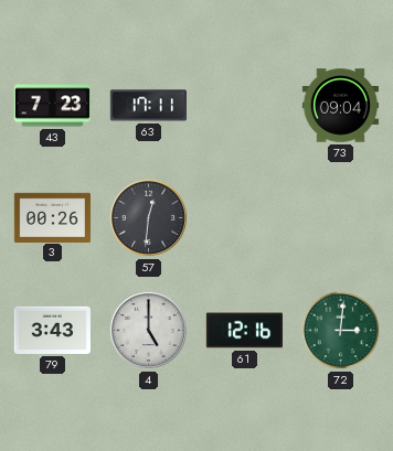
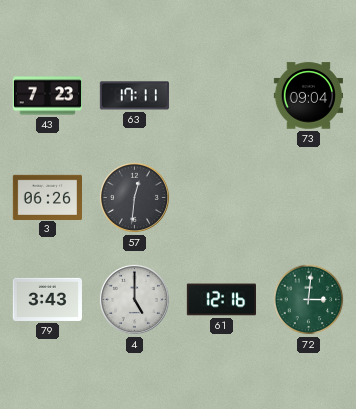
3: 00:26 -> 06:26
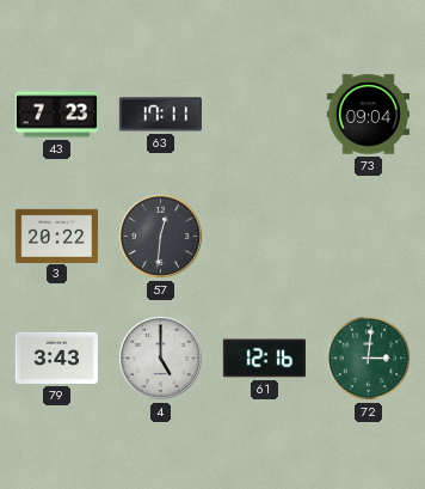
3: 06:26 -> 20:22
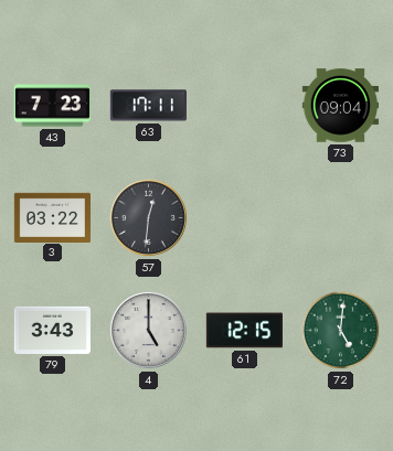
3: 20:22 -> 03:22
61: 12:16 -> 12:15
72: 3:01 -> 5:01
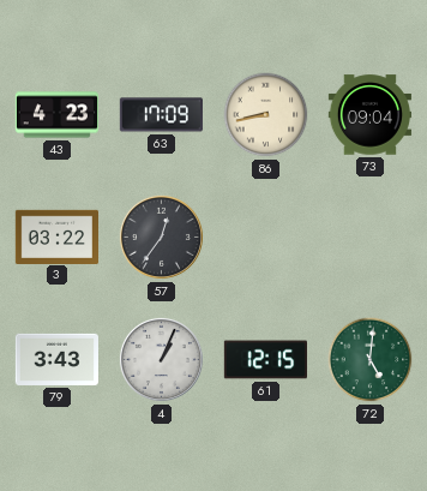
43: 7:23 -> 4:23
63: 17:11 -> 17:09
86: none -> 8:43
57: 12:31 -> 12:36
4: 5:00 -> 1:04
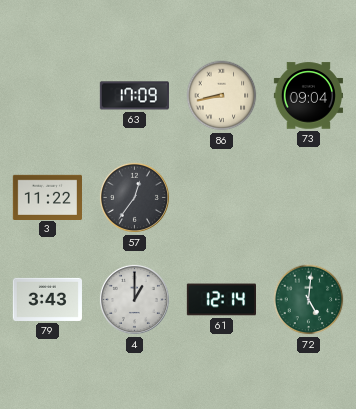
43: 4:23 -> none
3: 03:22 -> 11:22
4: 1:04 -> 1:00
61: 12:15 -> 12:14
